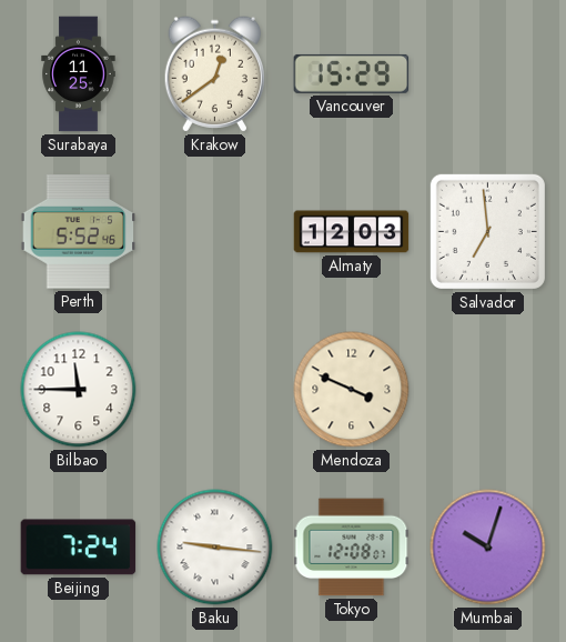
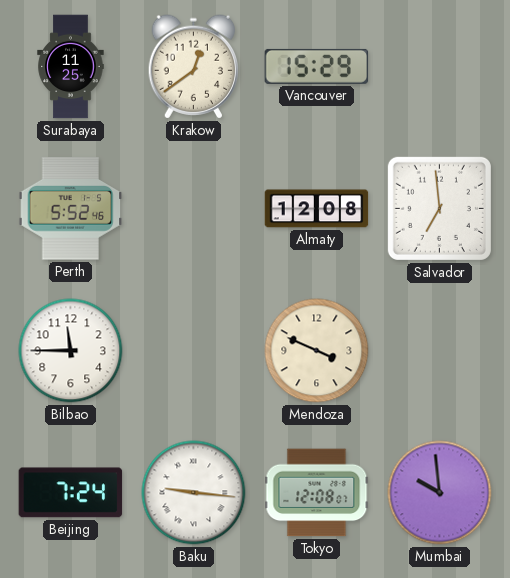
Almaty: 12:03 -> 12:08
Mumbai: 10:03 -> 9:59
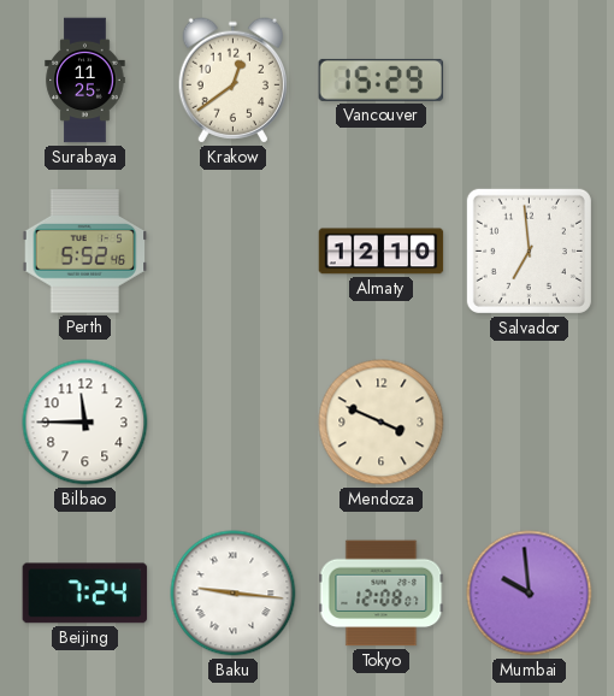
Almaty: 12:08 -> 12:10
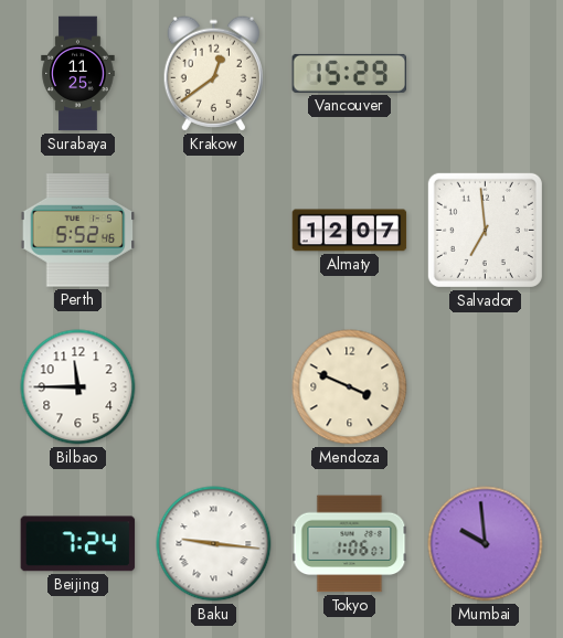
Almaty: 12:10 -> 12:07
Tokyo: 12:08 -> 1:06
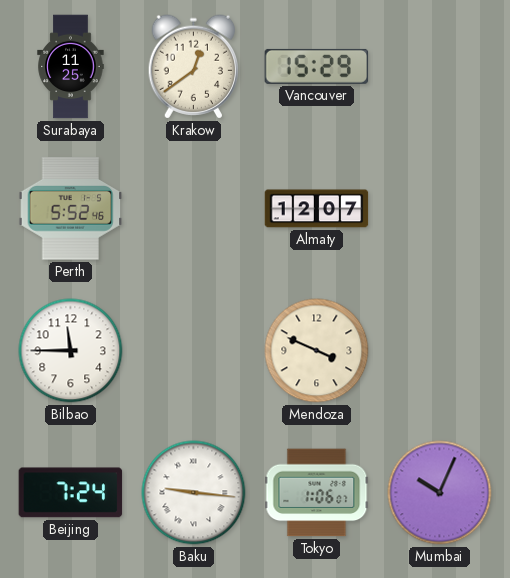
Salvador: 6:59 -> none
Mumbai: 9:59 -> 10:04
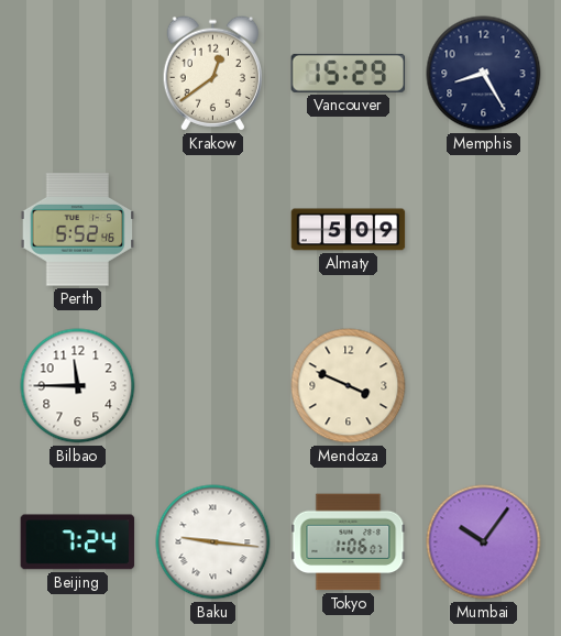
Surabaya: 11:25 -> none
Memphis: none -> 8:25
Almaty: 12:07 -> 5:09
Mumbai: 10:04 -> 10:06
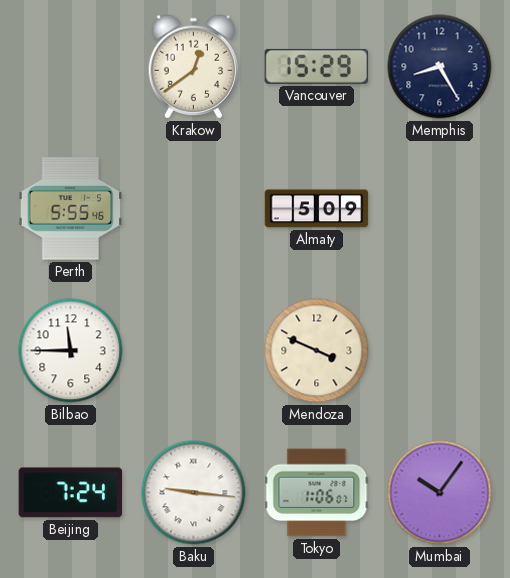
Perth: 5:52 -> 5:55
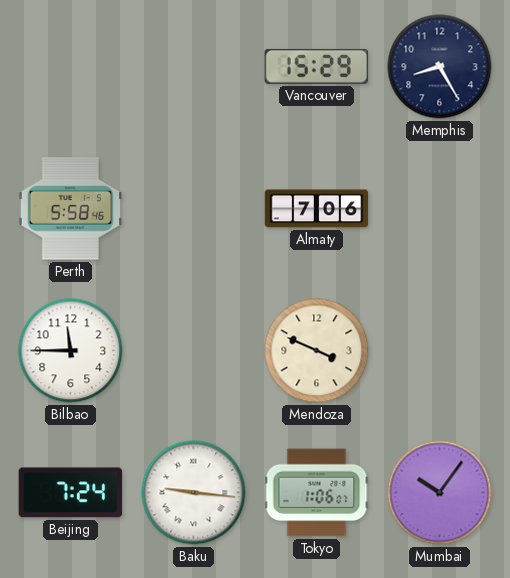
Krakow: 12:39 -> none
Perth: 5:55 -> 5:58
Almaty: 5:09 -> 7:06
